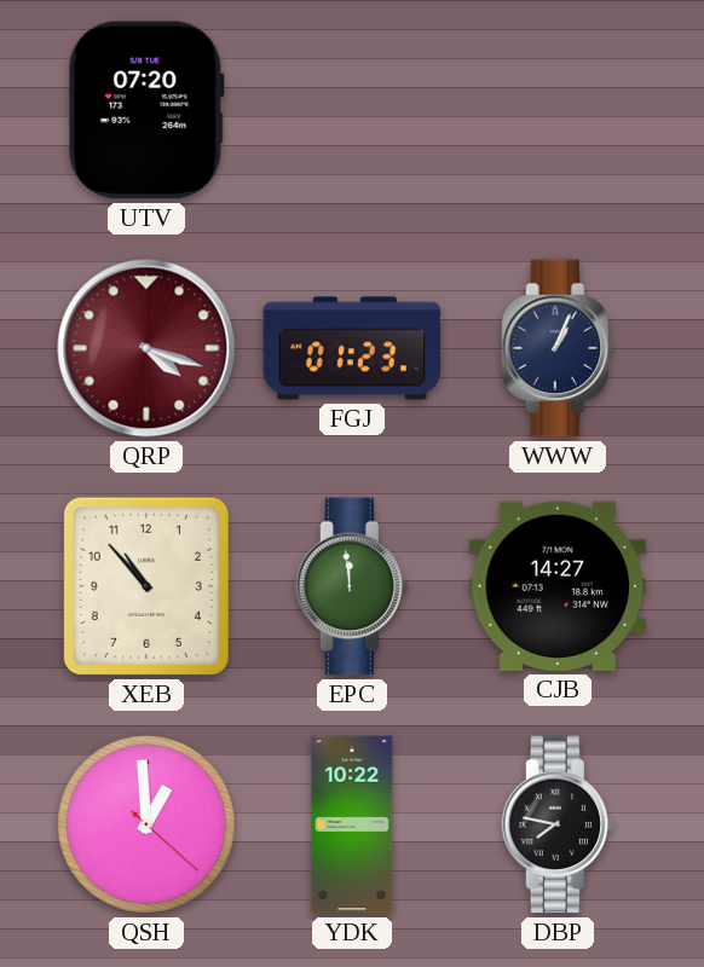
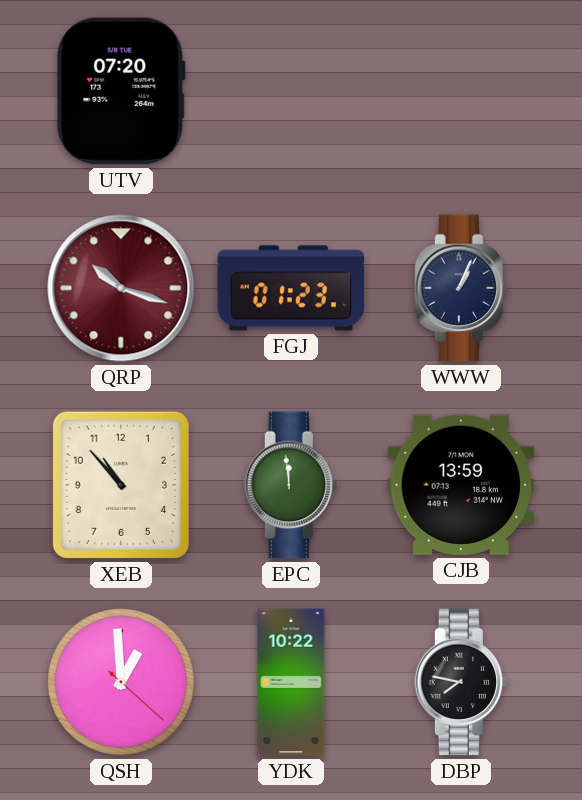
QRP: 4:18 -> 10:18
CJB: 14:27 -> 13:59
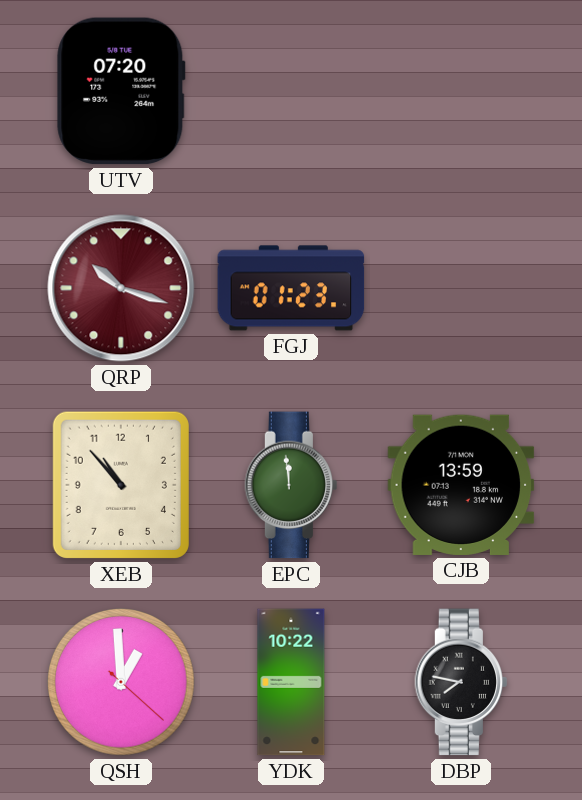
WWW: 1:04 -> none
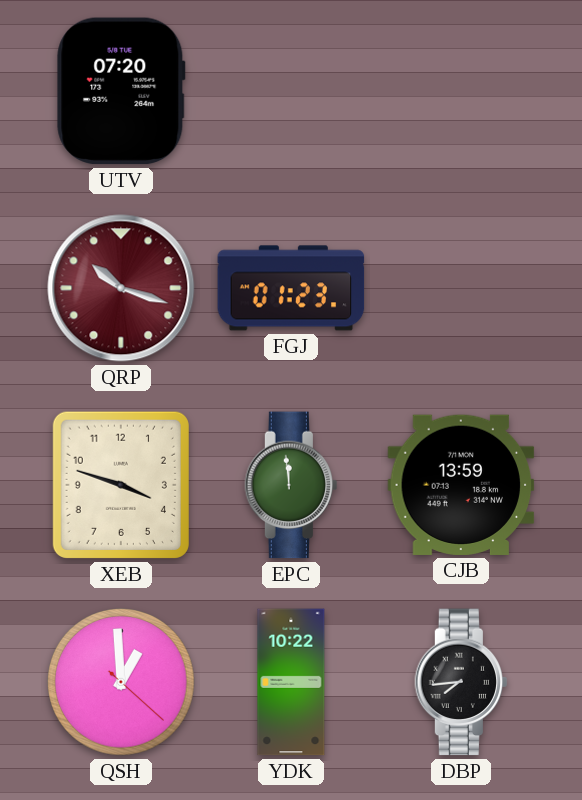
XEB: 10:53 -> 3:48
DBP: 7:47 -> 7:44
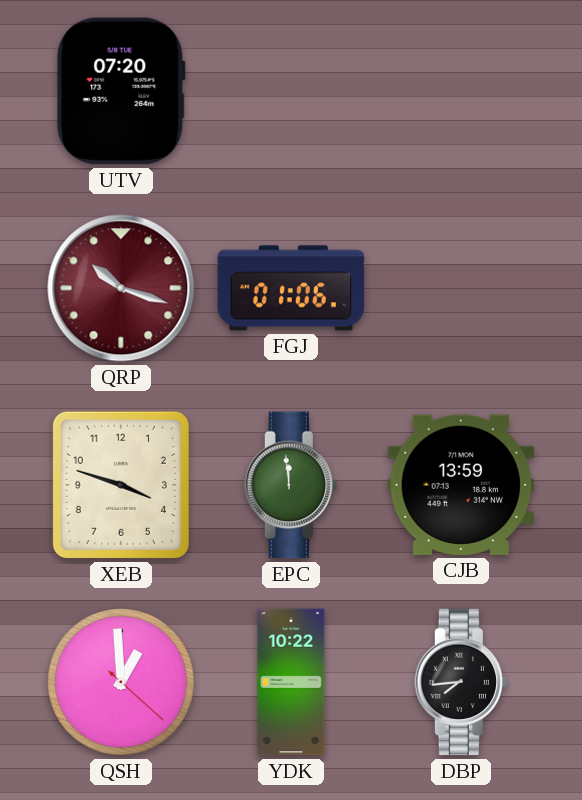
FGJ: 01:23 -> 01:06
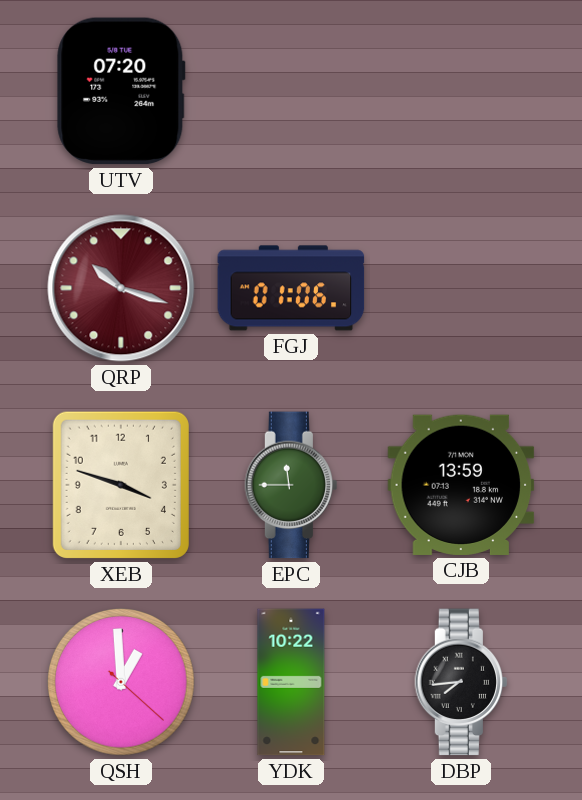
EPC: 11:59 -> 11:45
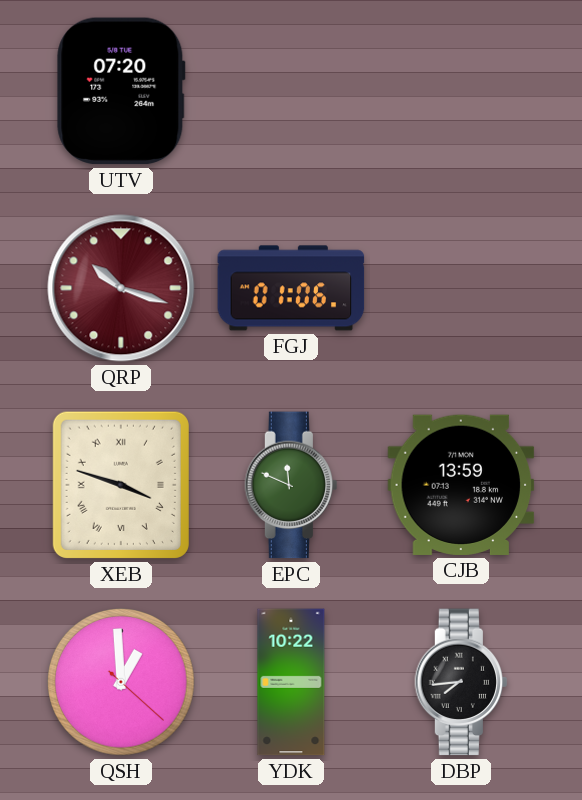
XEB numerals: Arabic -> Roman
EPC: 11:45 -> 11:49
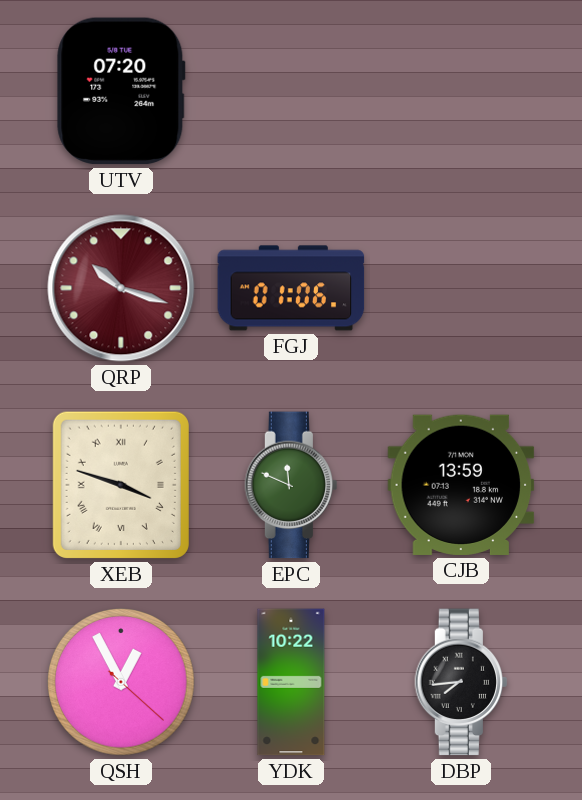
QSH: 12:59 -> 12:55
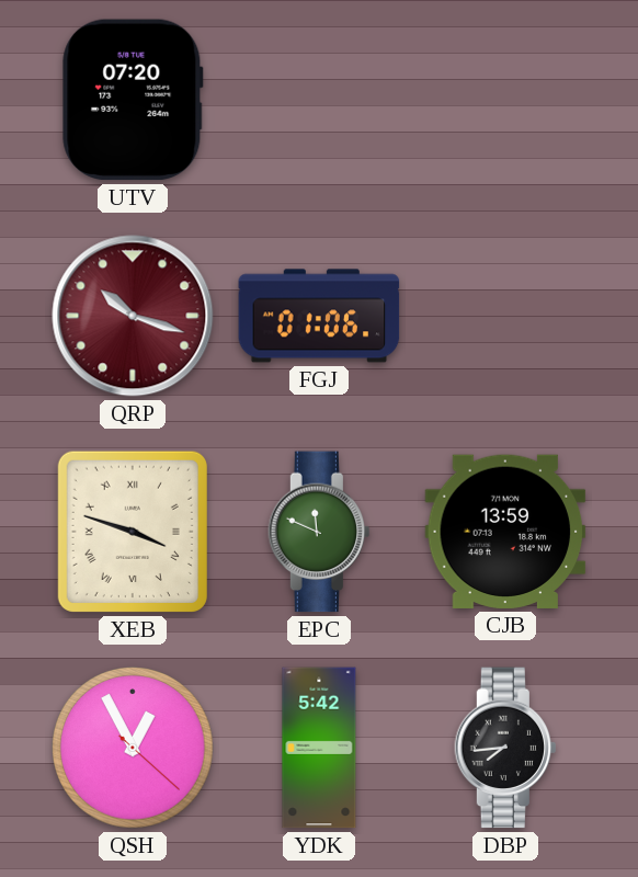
YDK: 10:22 -> 5:42
